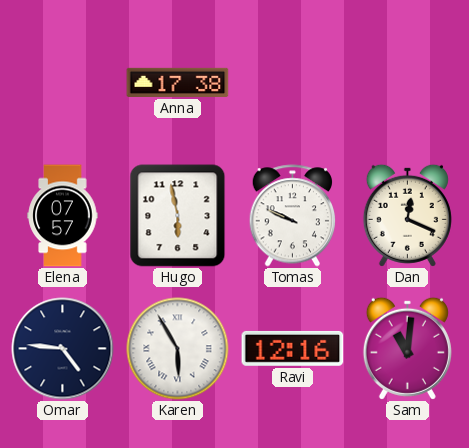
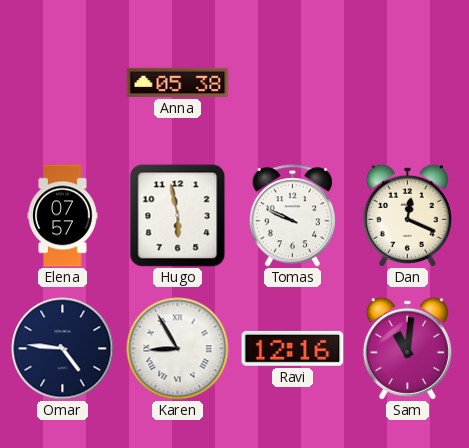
Anna: 17:38 -> 05:38
Karen: 5:55 -> 8:55
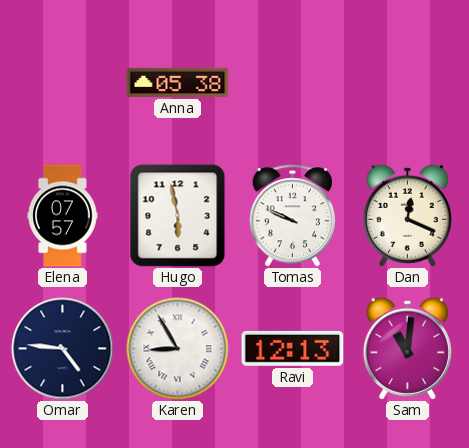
Ravi: 12:16 -> 12:13
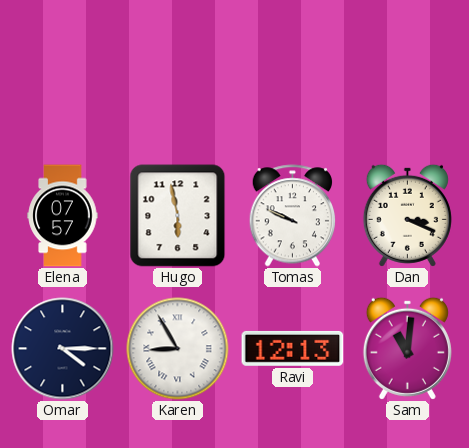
Anna: 05:38 -> none
Dan: 12:19 -> 3:19
Omar: 4:46 -> 4:15
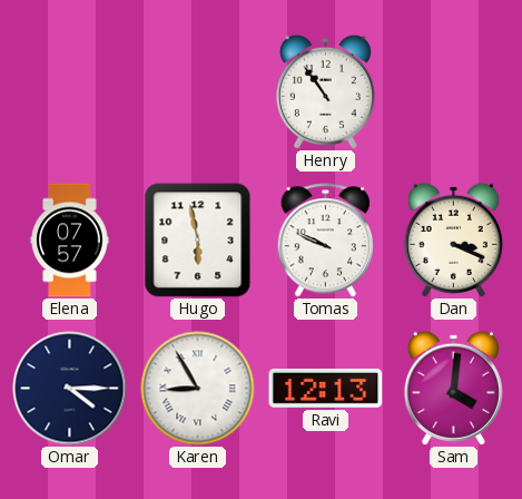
Henry: none -> 10:54
Sam: 11:01 -> 4:01
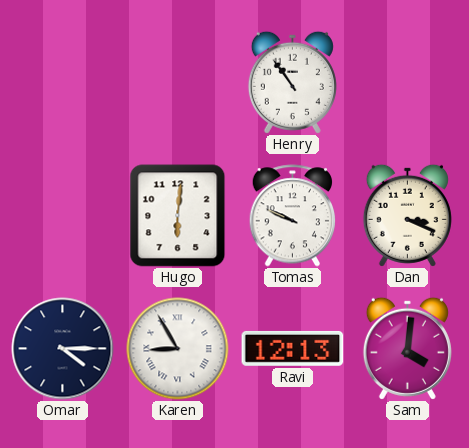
Elena: 07:57 -> none
Hugo: 5:58 -> 6:01
